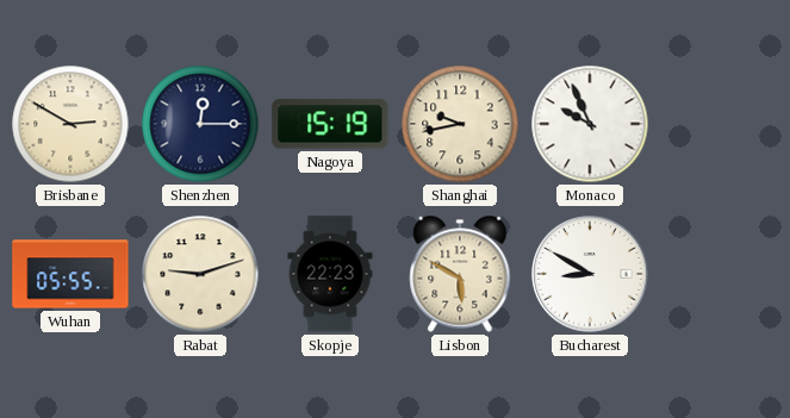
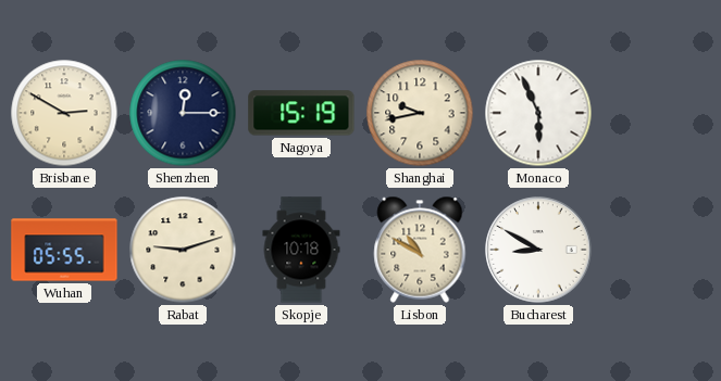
Monaco: 9:56 -> 5:56
Skopje: 22:23 -> 10:18
Lisbon: 5:50 -> 10:50
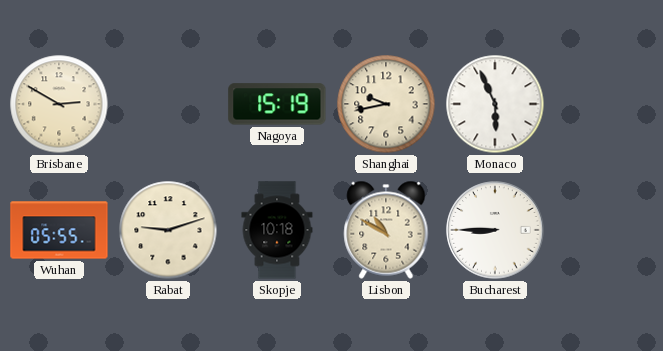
Shenzhen: 12:15 -> none
Bucharest: 8:50 -> 8:45
